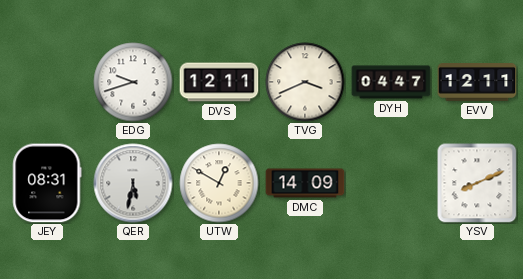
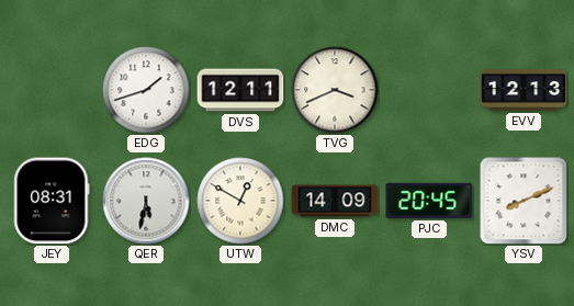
EDG: 9:42 -> 1:42
DYH: 04:47 -> none
EVV: 12:11 -> 12:13
PJC: none -> 20:45
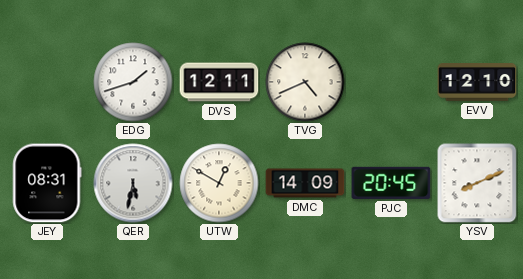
TVG: 3:41 -> 4:41
EVV: 12:13 -> 12:10
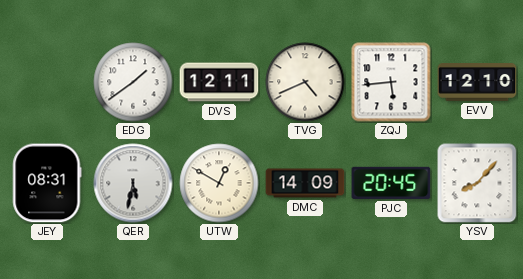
EDG: 1:42 -> 1:39
ZQJ: none -> 5:44
YSV: 8:11 -> 8:07
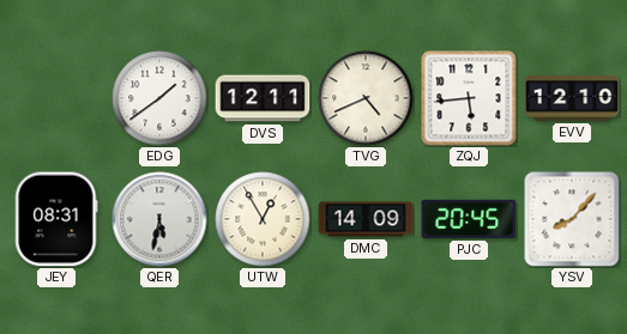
UTW: 12:50 -> 12:55
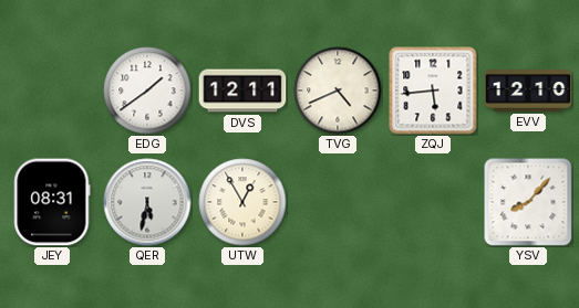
DMC: 14:09 -> none
PJC: 20:45 -> none
